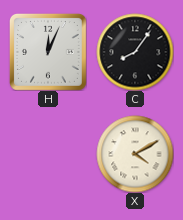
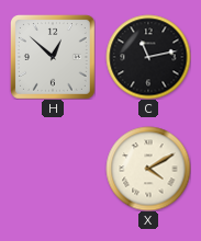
H: 12:04 -> 12:52
C: 8:06 -> 11:13
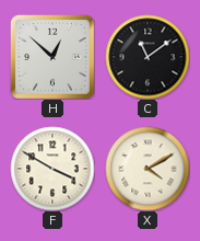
C: 11:13 -> 11:09
F: none -> 3:50
